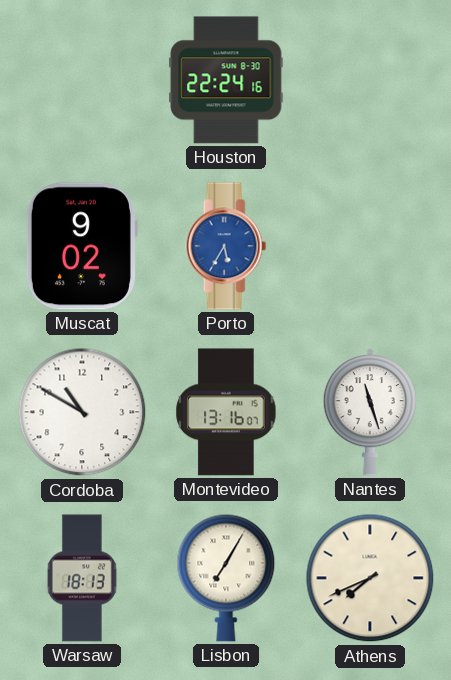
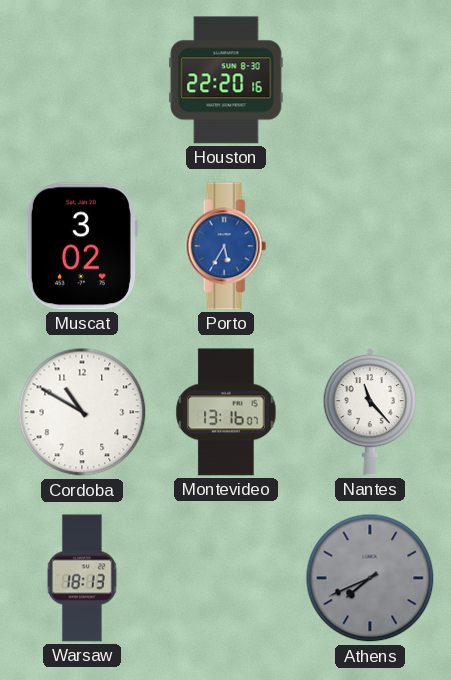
Houston: 22:24 -> 22:20
Muscat: 9:02 -> 3:02
Nantes: 11:27 -> 11:23
Lisbon: 7:05 -> none
Athens dial: cream -> grey
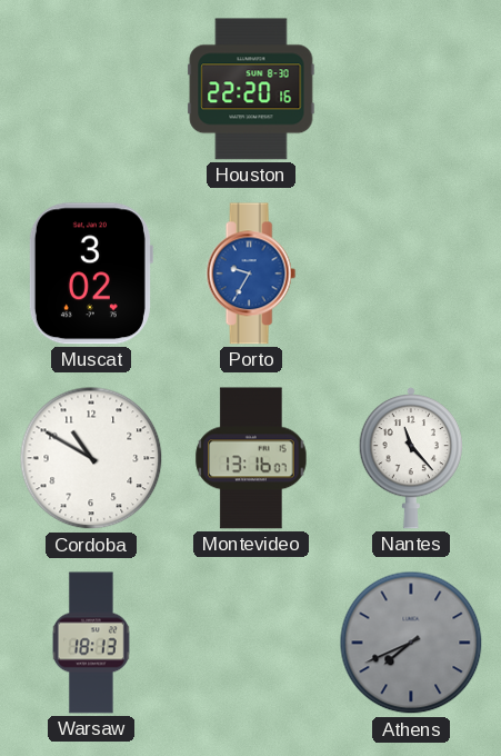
Porto: 5:35 -> 9:35
